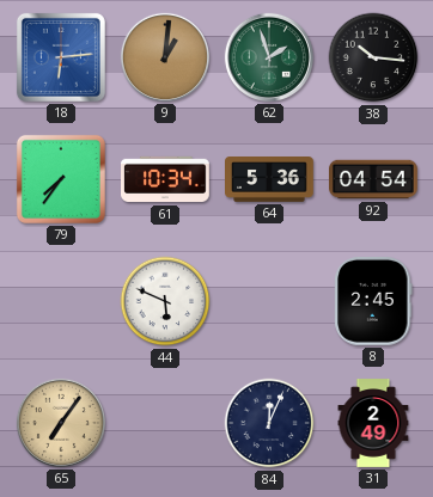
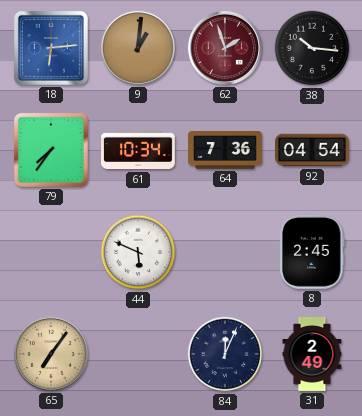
62 dial: green -> burgundy
64: 5:36 -> 7:36
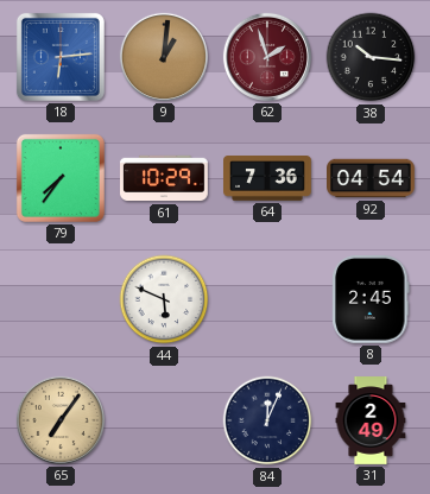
61: 10:34 -> 10:29
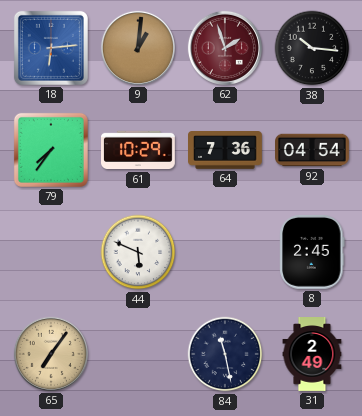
84: 12:04 -> 11:28
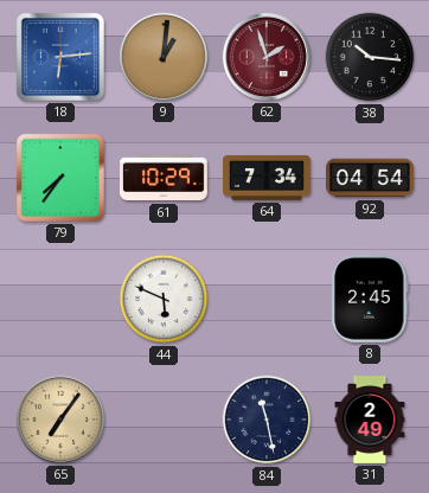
64: 7:36 -> 7:34
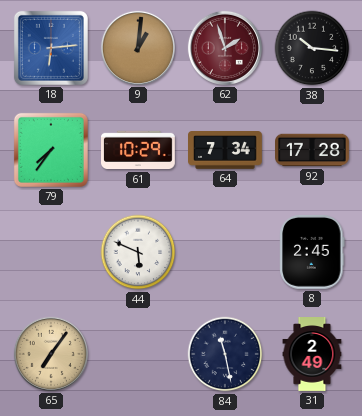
92: 04:54 -> 17:28
